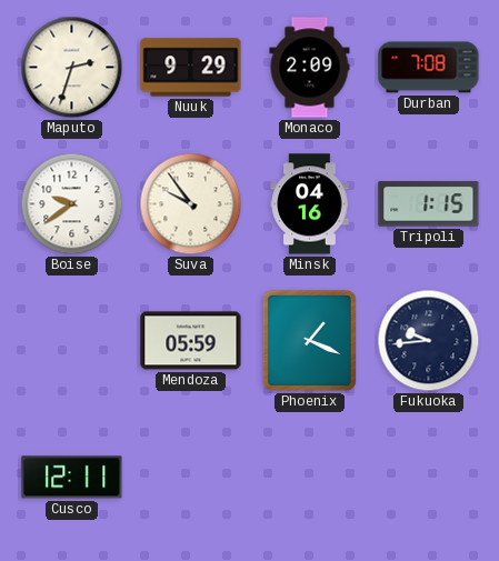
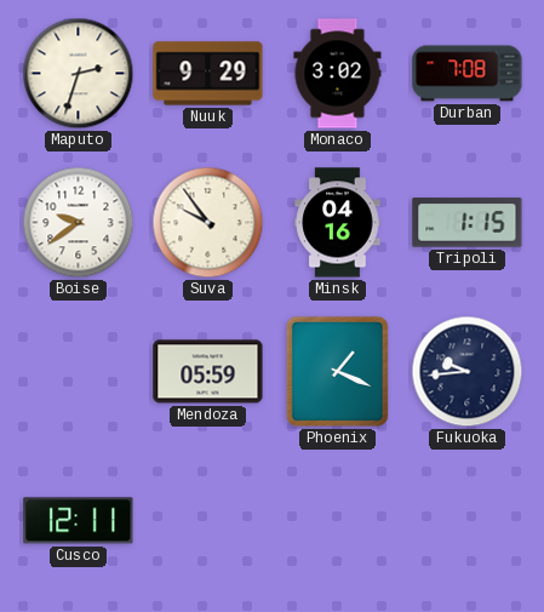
Monaco: 2:09 -> 3:02
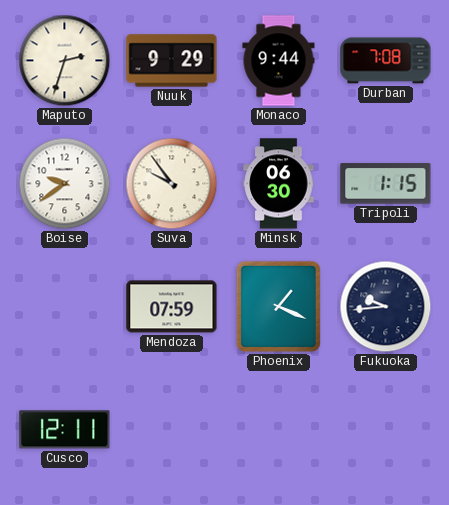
Monaco: 3:02 -> 9:44
Minsk: 04:16 -> 06:30
Mendoza: 05:59 -> 07:59
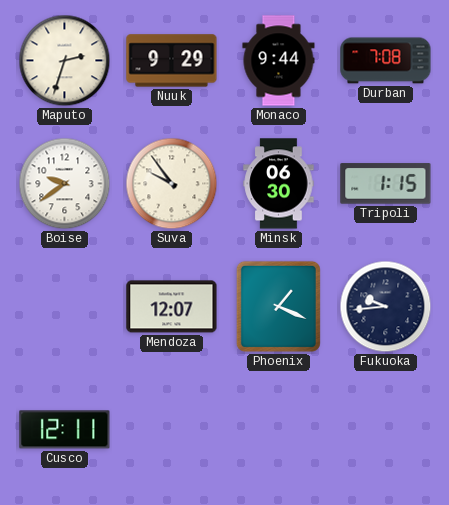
Mendoza: 07:59 -> 12:07
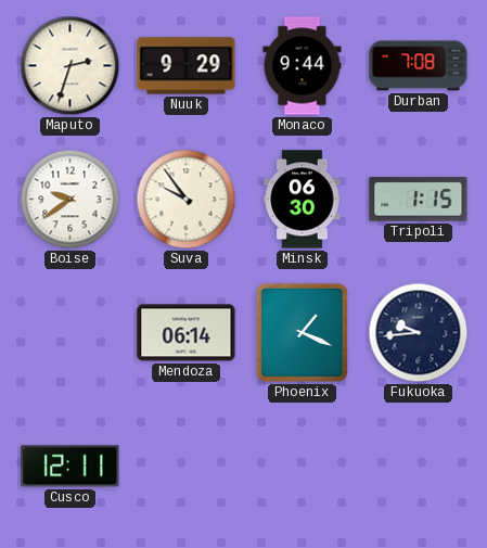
Mendoza: 12:07 -> 06:14
